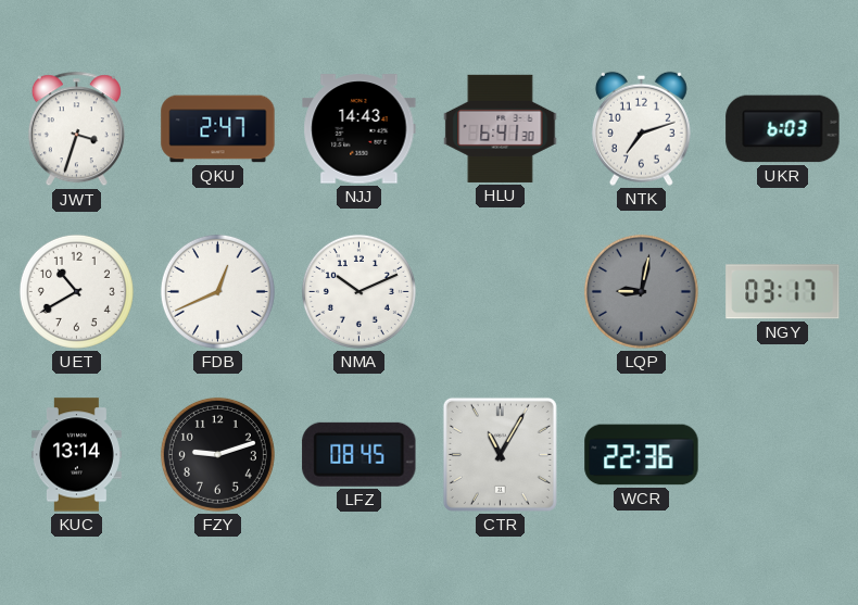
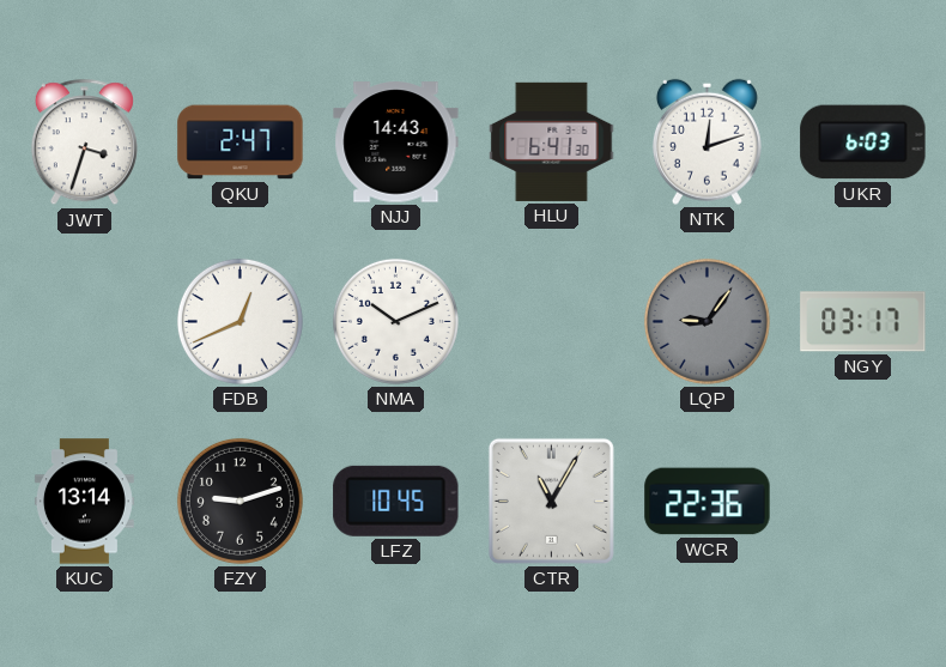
NTK: 7:12 -> 12:12
UET: 10:40 -> none
LQP: 9:02 -> 9:06
LFZ: 08:45 -> 10:45
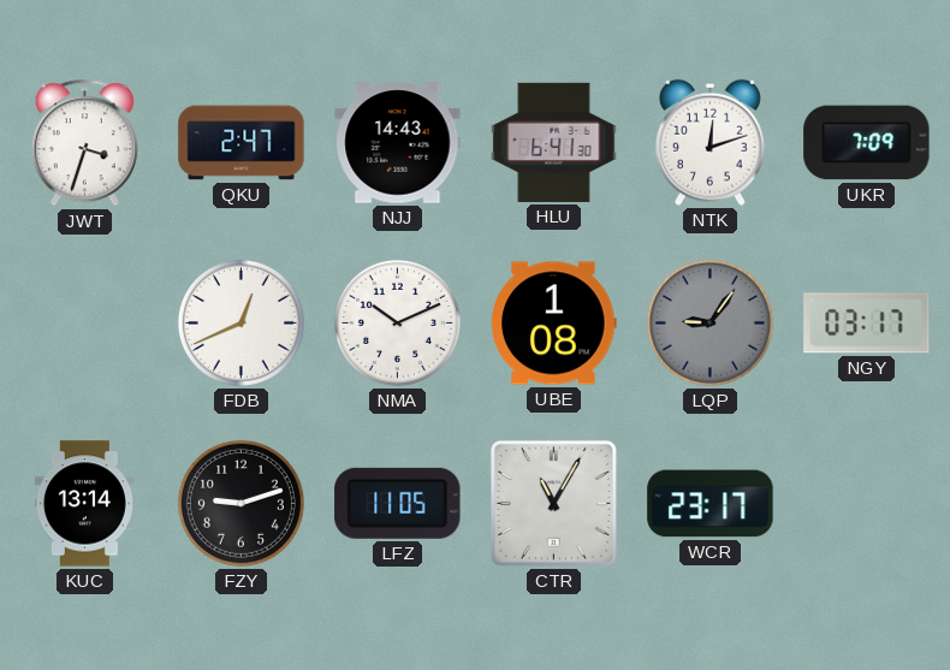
UKR: 6:03 -> 7:09
UBE: none -> 1:08
LFZ: 10:45 -> 11:05
WCR: 22:36 -> 23:17
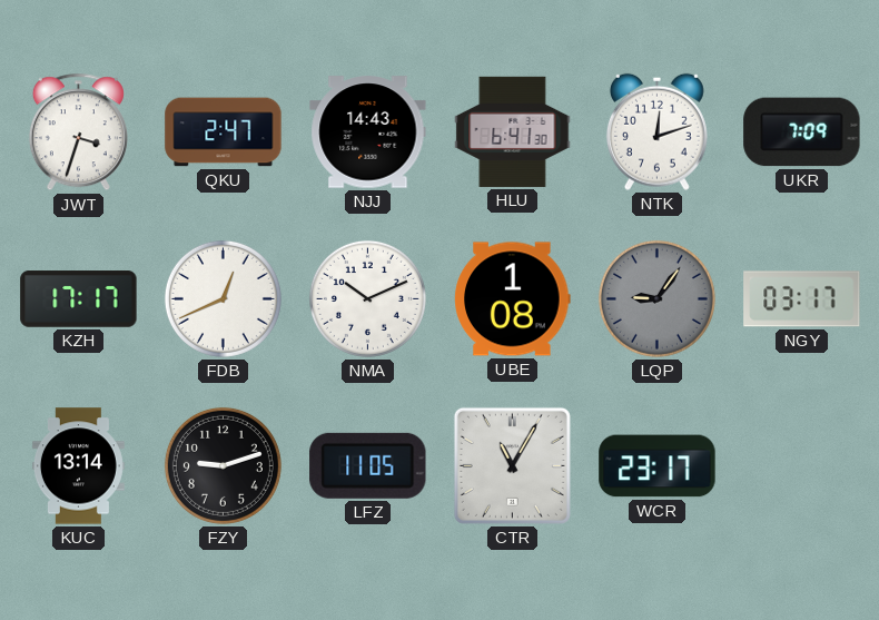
KZH: none -> 17:17
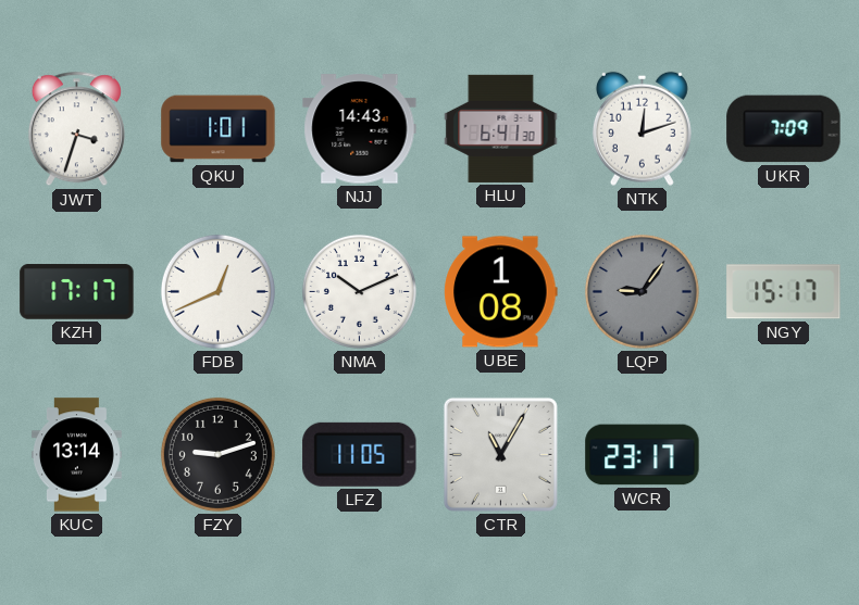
QKU: 2:47 -> 1:01
NGY: 03:17 -> 15:17
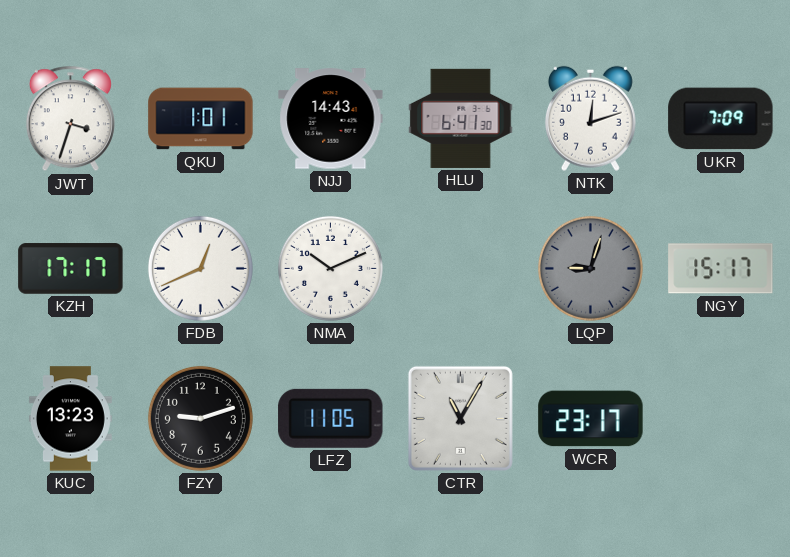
UBE: 1:08 -> none
LQP: 9:06 -> 9:03
KUC: 13:14 -> 13:23
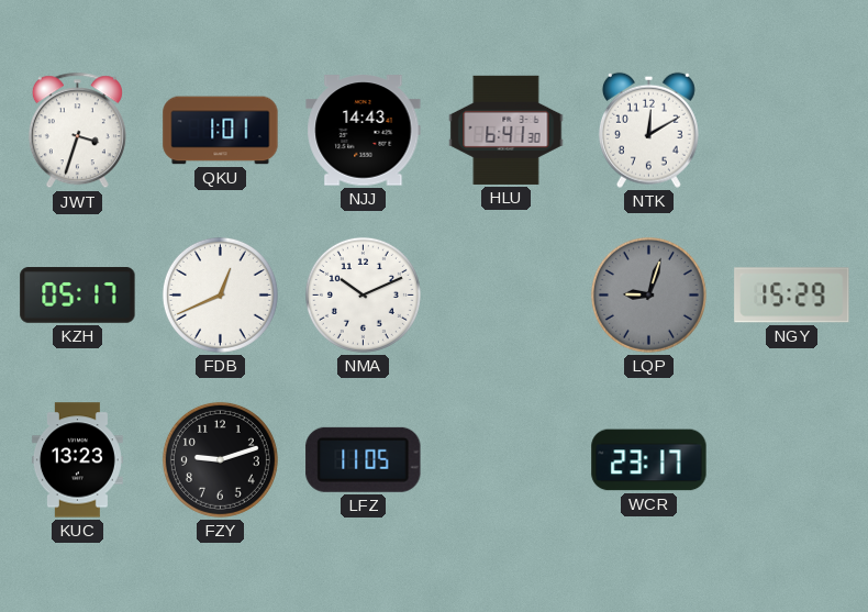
NTK: 12:12 -> 12:10
UKR: 7:09 -> none
KZH: 17:17 -> 05:17
NGY: 15:17 -> 15:29
CTR: 11:05 -> none
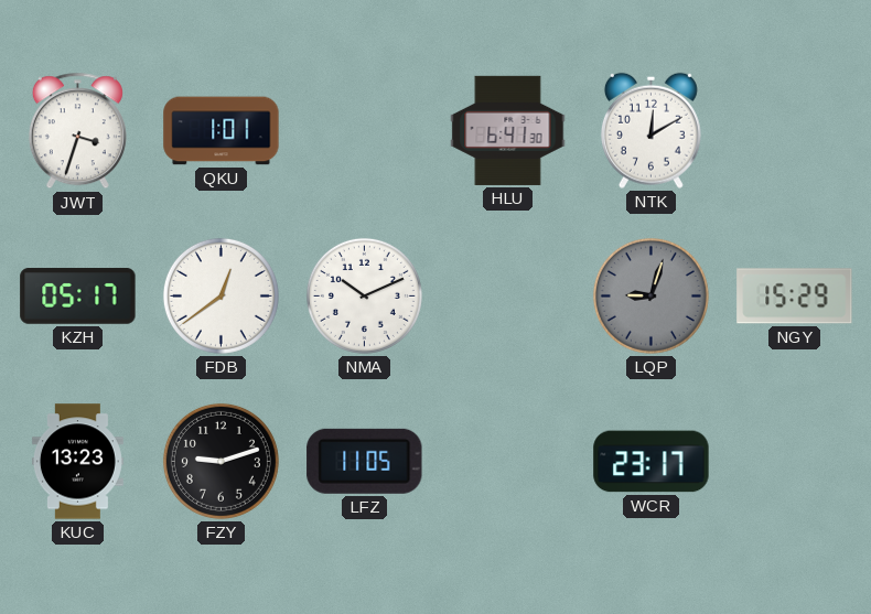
NJJ: 14:43 -> none
FDB: 12:41 -> 12:39
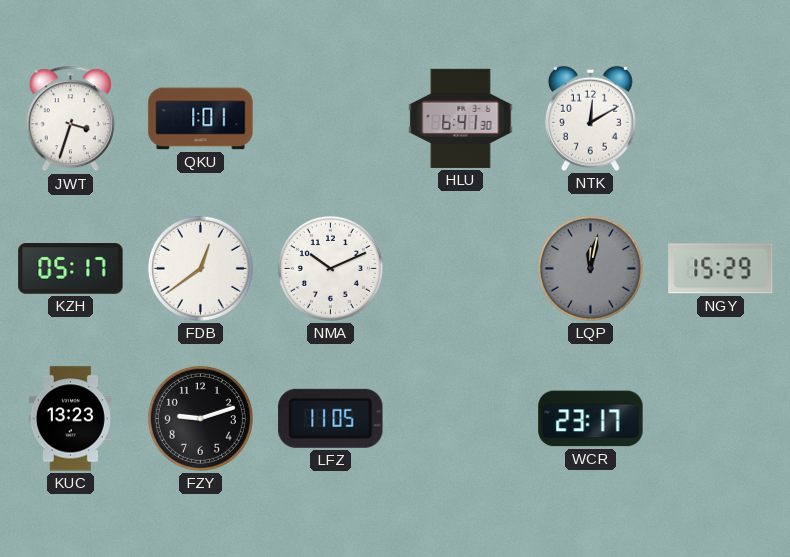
LQP: 9:03 -> 12:02
